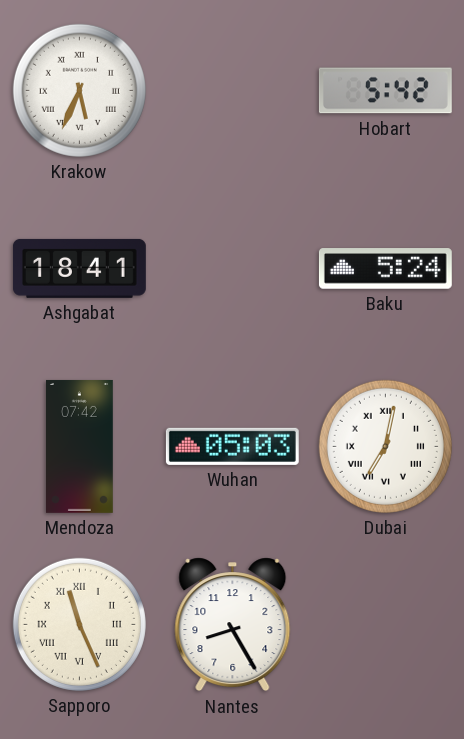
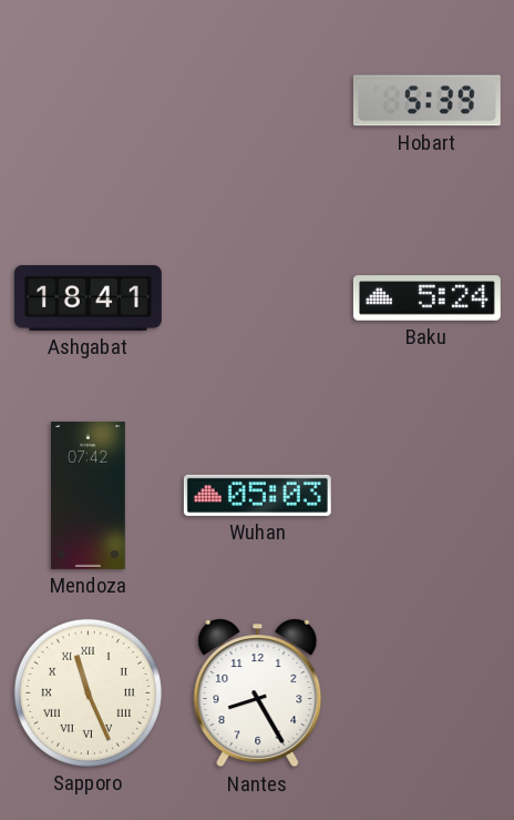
Krakow: 5:34 -> none
Hobart: 5:42 -> 5:39
Dubai: 7:02 -> none
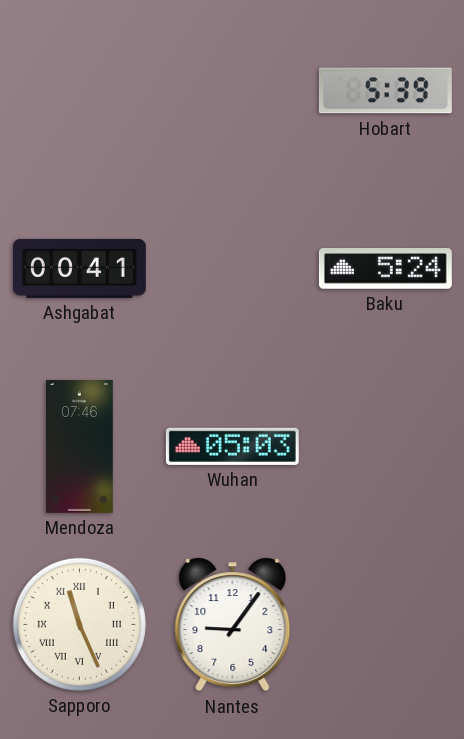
Ashgabat: 18:41 -> 00:41
Mendoza: 07:42 -> 07:46
Nantes: 8:25 -> 9:06
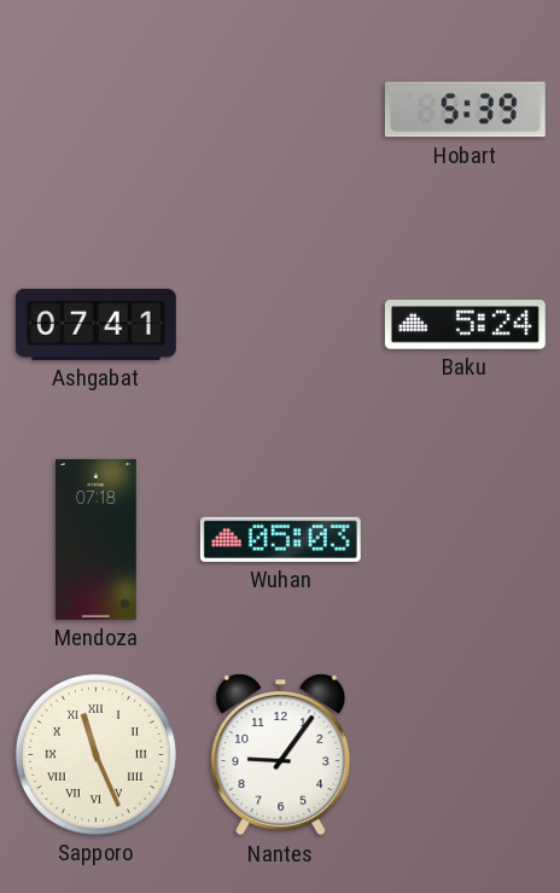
Ashgabat: 00:41 -> 07:41
Mendoza: 07:46 -> 07:18
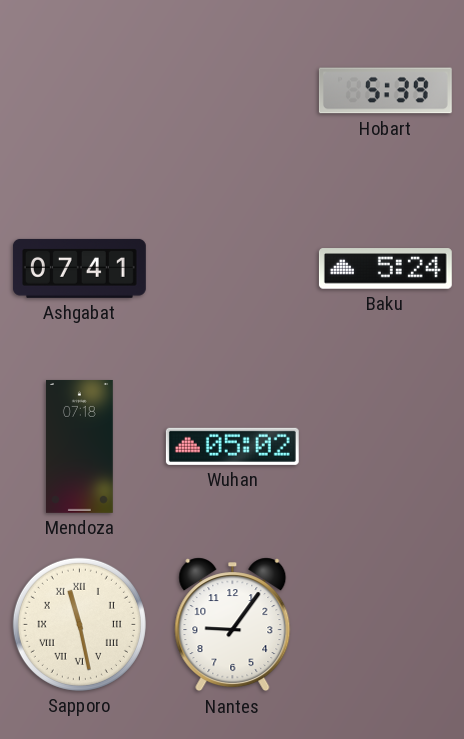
Wuhan: 05:03 -> 05:02
Sapporo: 11:26 -> 11:28
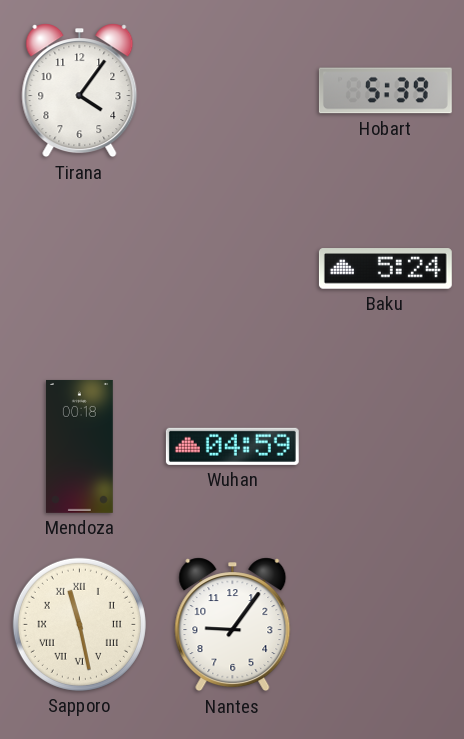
Tirana: none -> 4:06
Ashgabat: 07:41 -> none
Mendoza: 07:18 -> 00:18
Wuhan: 05:02 -> 04:59
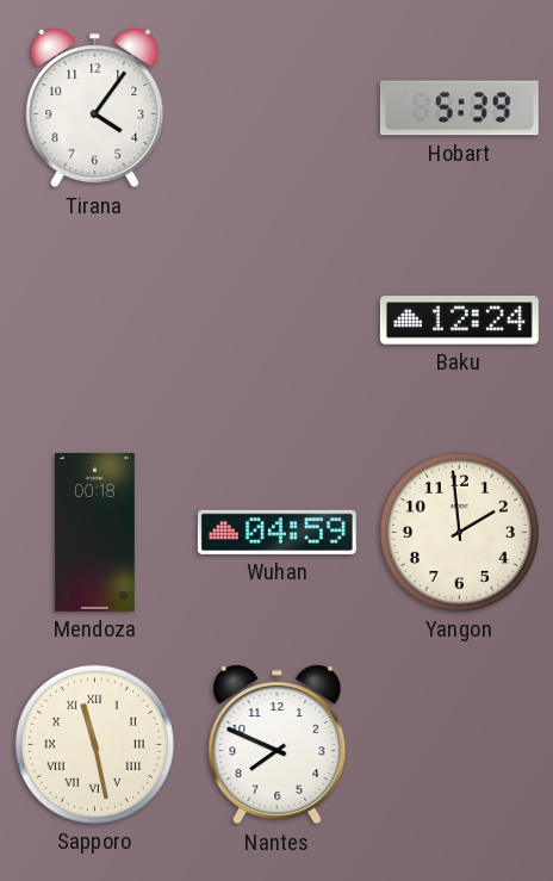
Baku: 5:24 -> 12:24
Yangon: none -> 1:59
Nantes: 9:06 -> 7:49
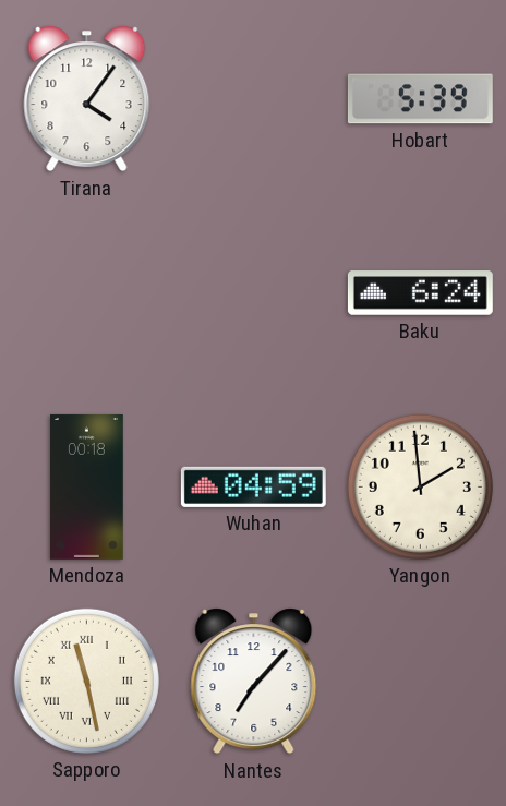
Baku: 12:24 -> 6:24
Nantes: 7:49 -> 7:07
